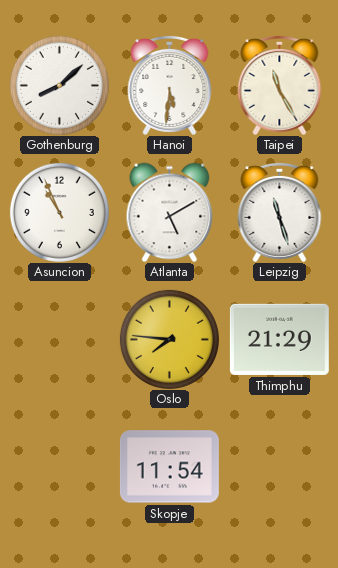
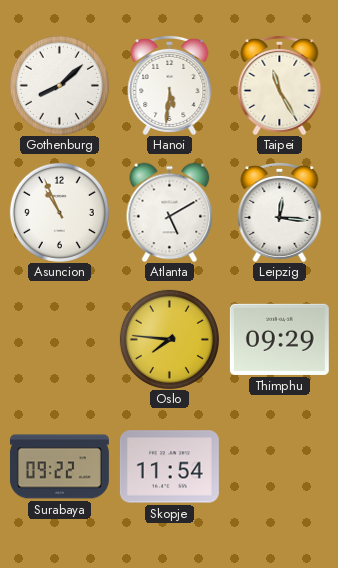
Leipzig: 11:27 -> 12:16
Thimphu: 21:29 -> 09:29
Surabaya: none -> 09:22
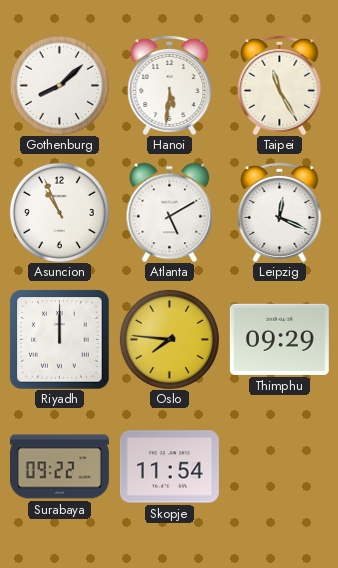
Leipzig: 12:16 -> 12:19
Riyadh: none -> 12:00
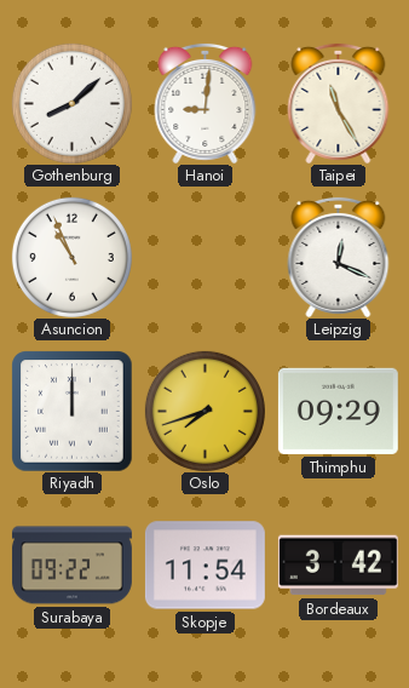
Hanoi: 5:31 -> 9:01
Atlanta: 5:10 -> none
Oslo: 7:46 -> 7:42
Bordeaux: none -> 3:42
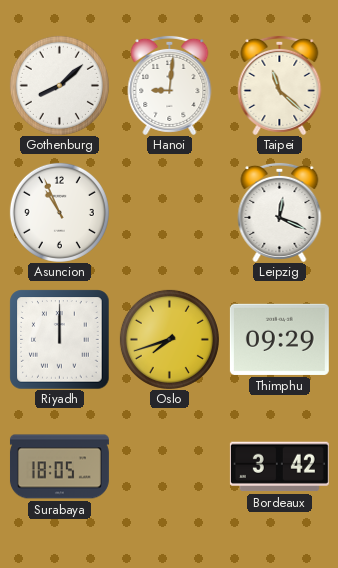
Taipei: 11:25 -> 11:22
Surabaya: 09:22 -> 18:05
Skopje: 11:54 -> none
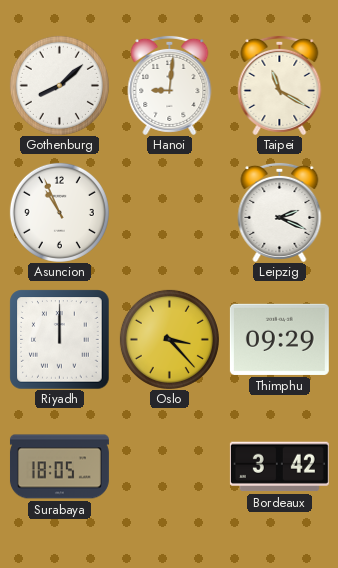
Taipei: 11:22 -> 11:20
Leipzig: 12:19 -> 2:19
Oslo: 7:42 -> 3:23
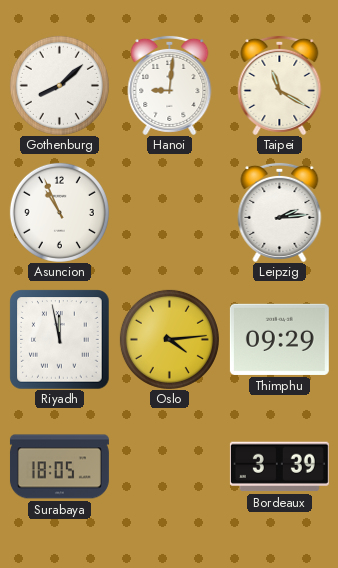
Leipzig: 2:19 -> 2:14
Riyadh: 12:00 -> 11:58
Oslo: 3:23 -> 4:14
Bordeaux: 3:42 -> 3:39
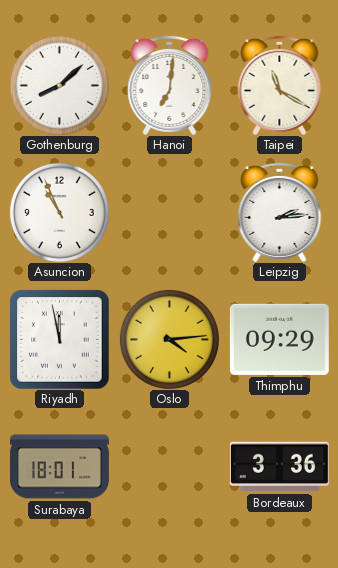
Hanoi: 9:01 -> 7:01
Surabaya: 18:05 -> 18:01
Bordeaux: 3:39 -> 3:36
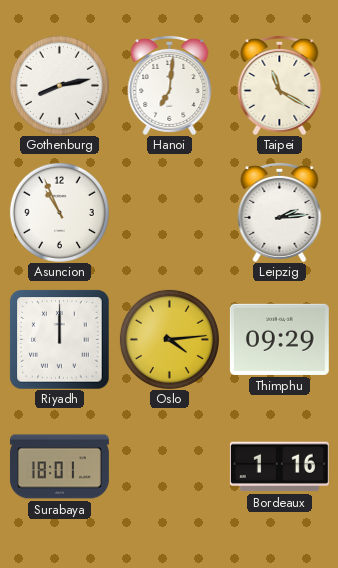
Gothenburg: 8:08 -> 8:13
Riyadh: 11:58 -> 12:00
Bordeaux: 3:36 -> 1:16
